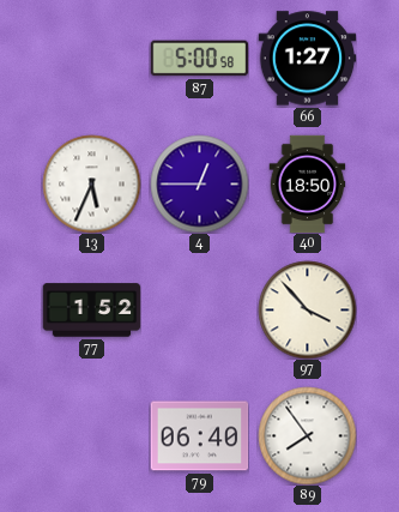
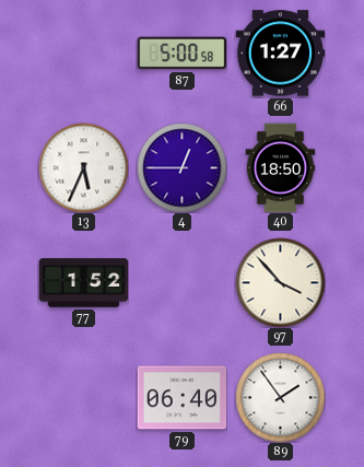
89: 7:54 -> 1:54
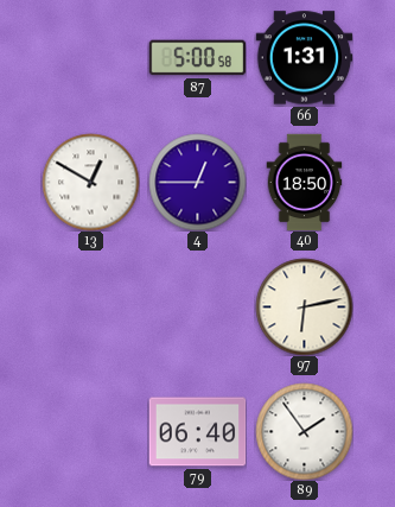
66: 1:27 -> 1:31
13: 5:34 -> 12:50
77: 1:52 -> none
97: 3:53 -> 6:13
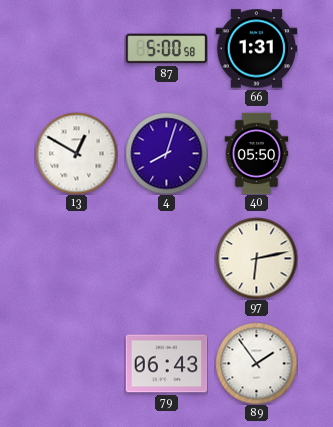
4: 12:45 -> 8:03
40: 18:50 -> 05:50
79: 06:40 -> 06:43
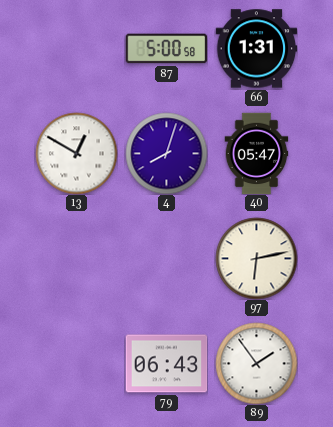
40: 05:50 -> 05:47
